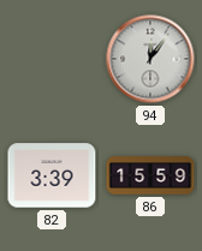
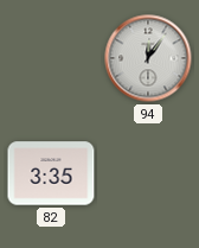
82: 3:39 -> 3:35
86: 15:59 -> none
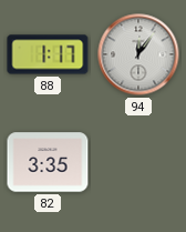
88: none -> 1:17
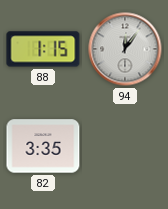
88: 1:17 -> 1:15
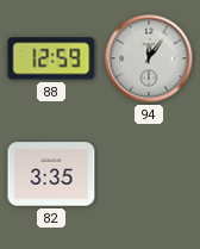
88: 1:15 -> 12:59
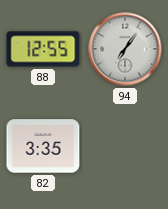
88: 12:59 -> 12:55
94: 12:06 -> 7:06
